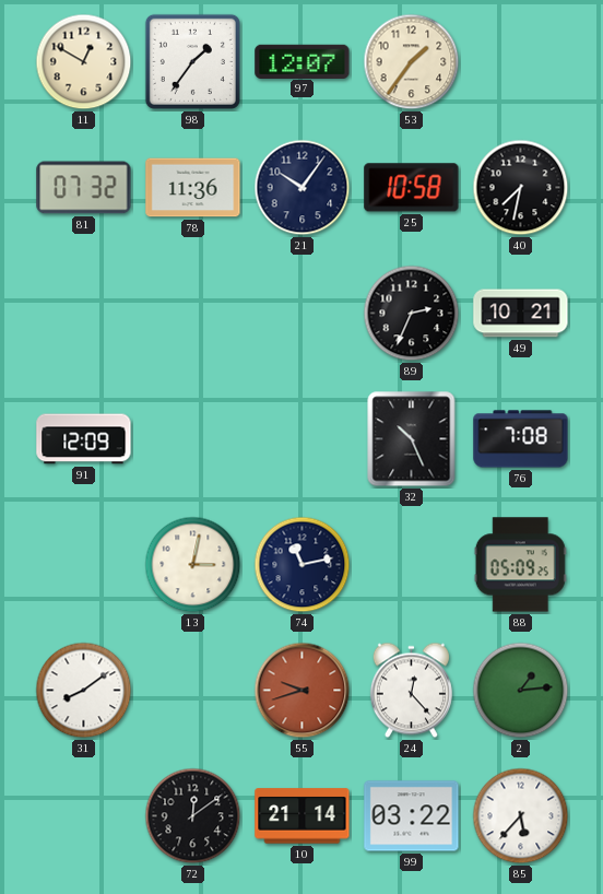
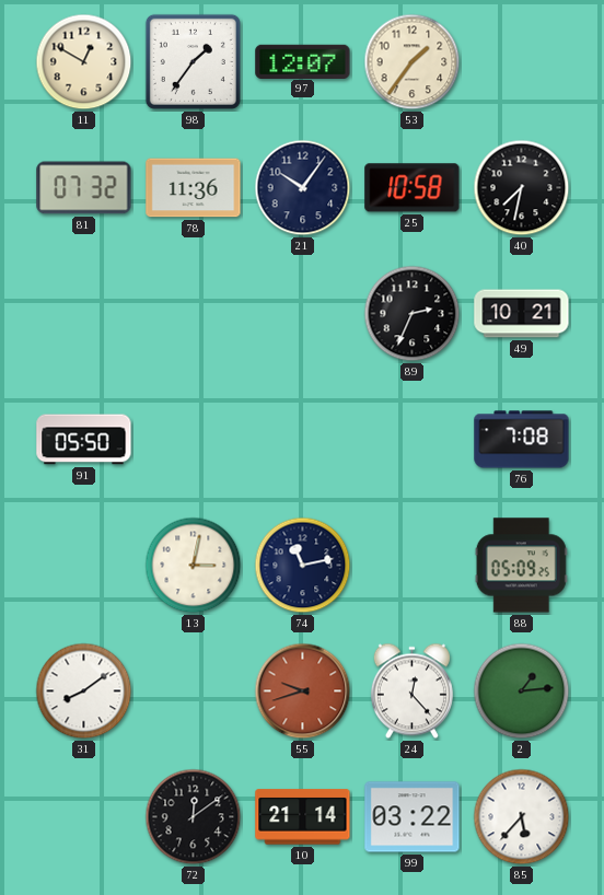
91: 12:09 -> 05:50
32: 10:26 -> none
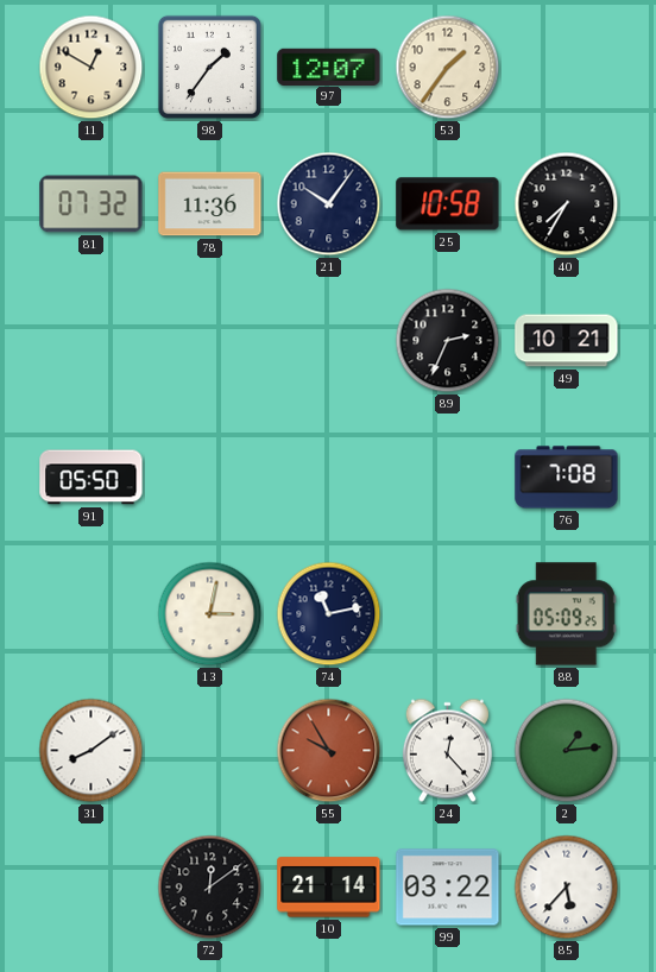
40: 7:32 -> 7:35
55: 9:42 -> 9:55
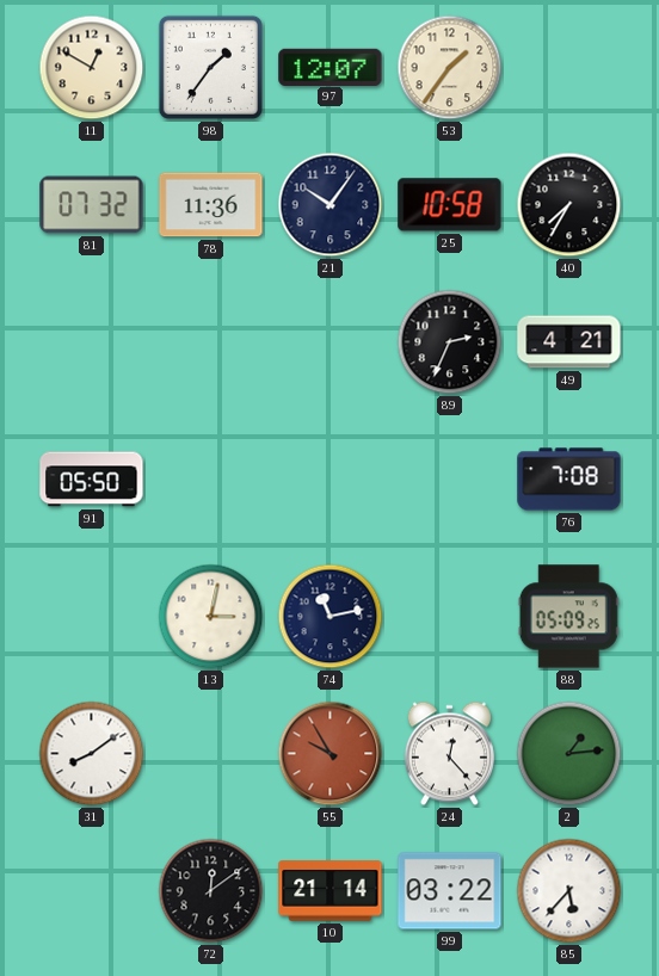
49: 10:21 -> 4:21
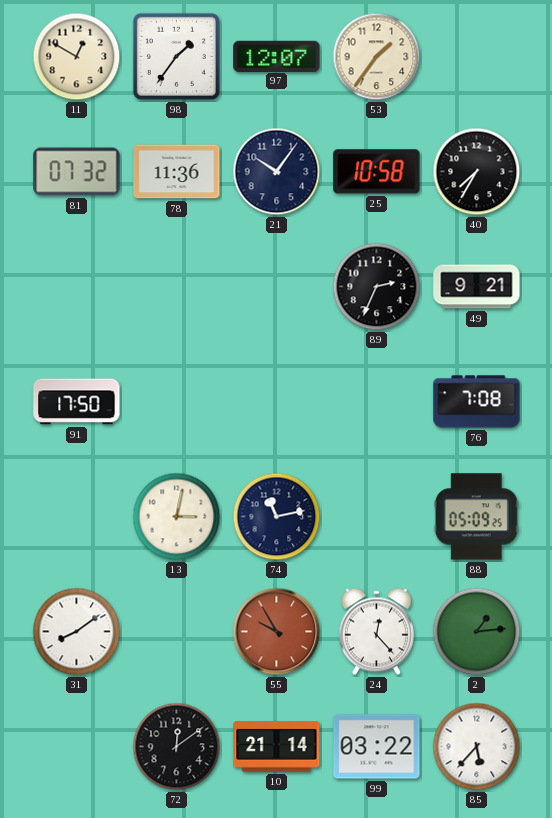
49: 4:21 -> 9:21
91: 05:50 -> 17:50
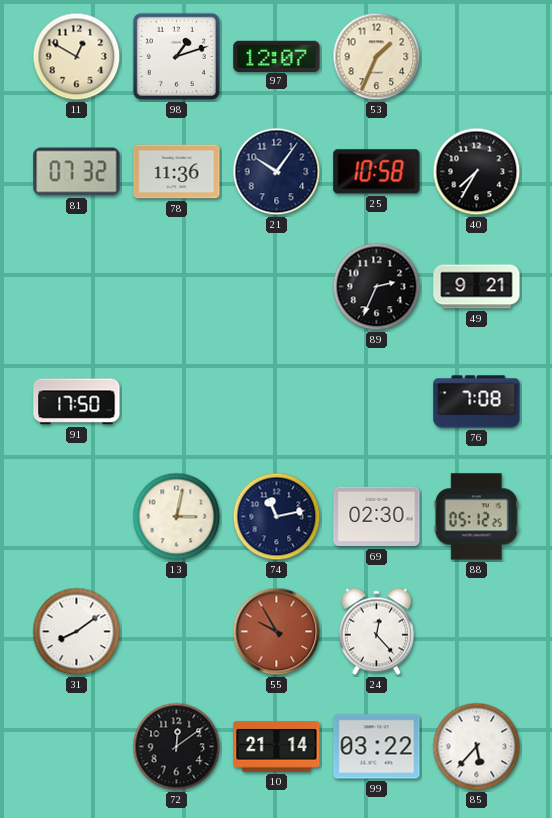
98: 1:36 -> 1:12
53: 1:36 -> 1:34
69: none -> 02:30
88: 05:09 -> 05:12
2: 1:14 -> none
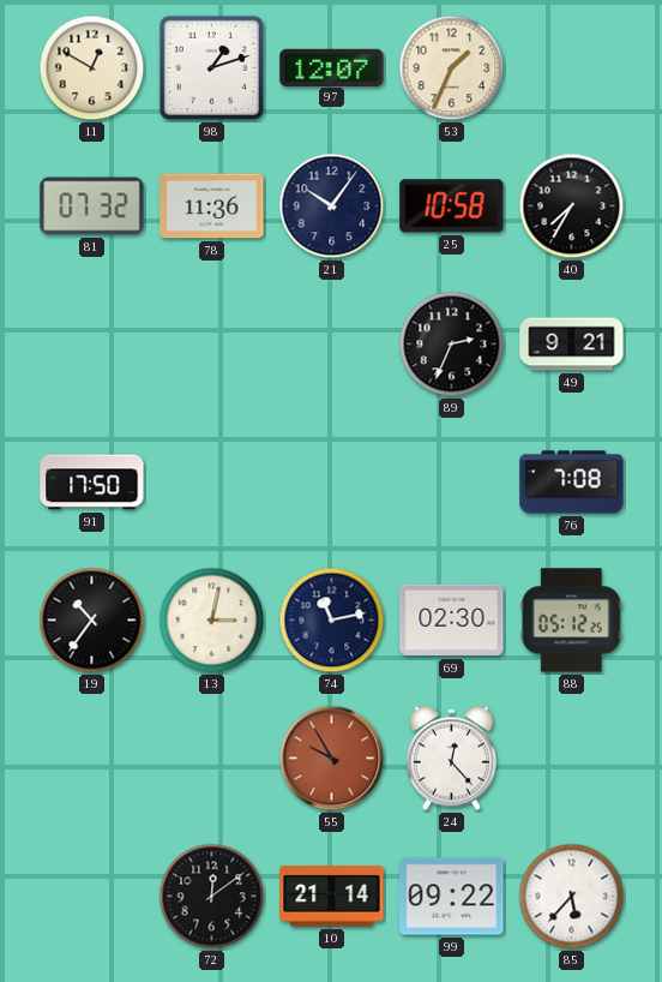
19: none -> 10:36
31: 8:09 -> none
99: 03:22 -> 09:22
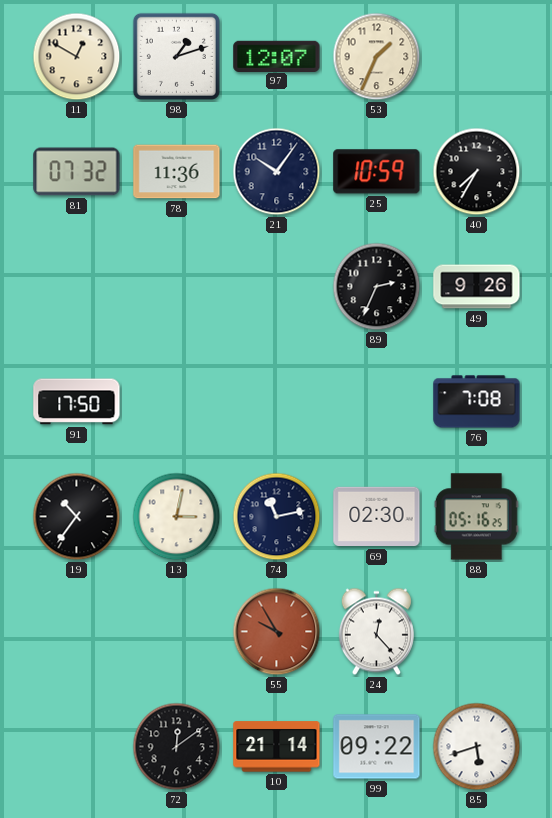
25: 10:58 -> 10:59
49: 9:21 -> 9:26
88: 05:12 -> 05:16
85: 5:37 -> 5:42
